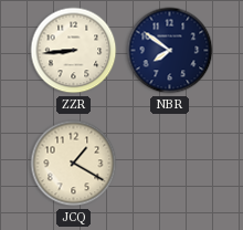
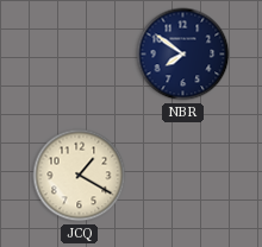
ZZR: 8:44 -> none
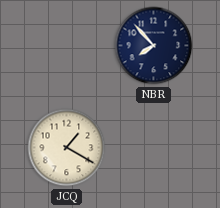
NBR: 7:51 -> 7:53
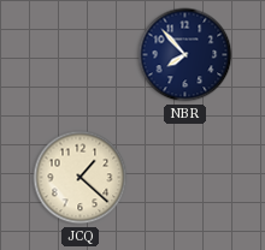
JCQ: 1:20 -> 1:22
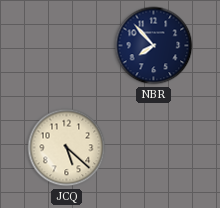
JCQ: 1:22 -> 5:22
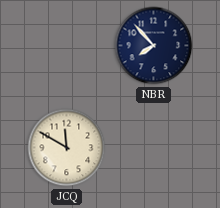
JCQ: 5:22 -> 11:50
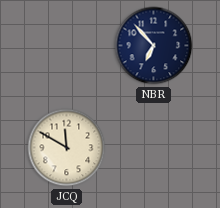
NBR: 7:53 -> 6:53
